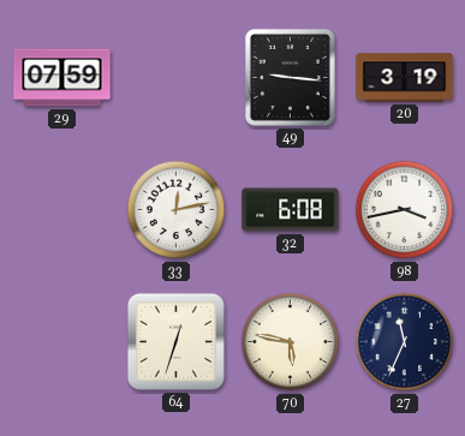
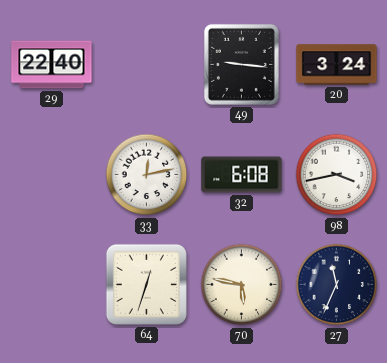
29: 07:59 -> 22:40
20: 3:19 -> 3:24
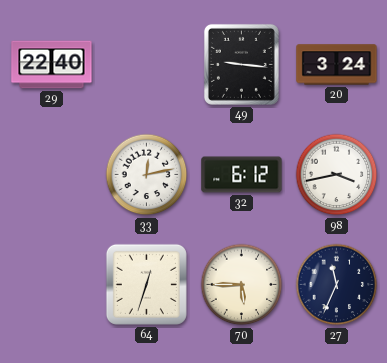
32: 6:08 -> 6:12
70: 5:47 -> 5:45
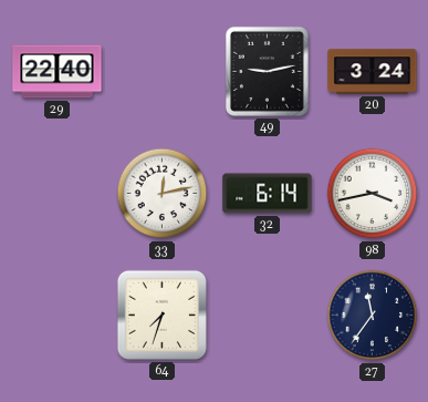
49: 9:16 -> 9:13
32: 6:12 -> 6:14
64: 12:33 -> 7:33
70: 5:45 -> none
27: 11:34 -> 11:36
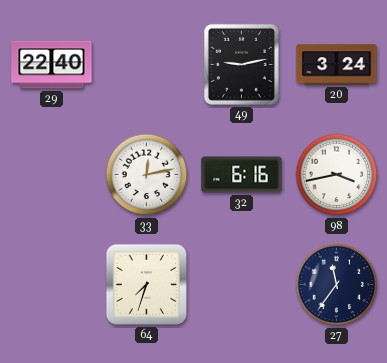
32: 6:14 -> 6:16
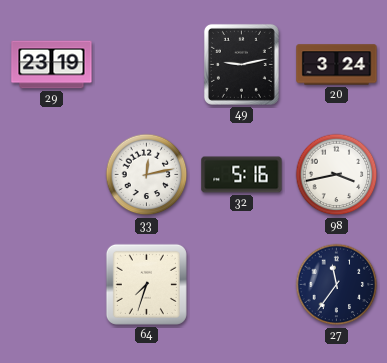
29: 22:40 -> 23:19
32: 6:16 -> 5:16
